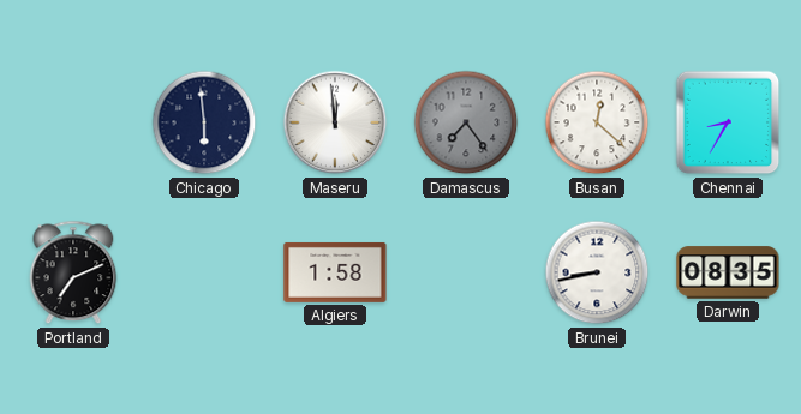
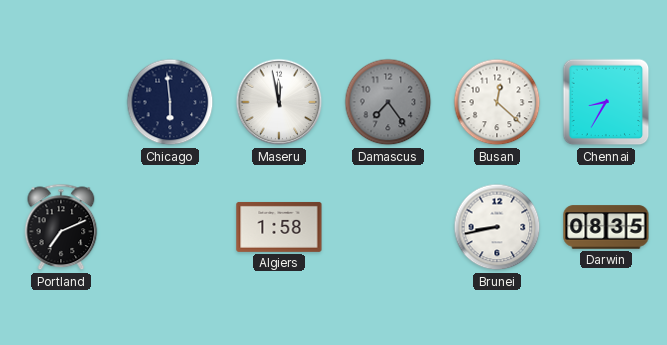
Maseru: 11:59 -> 11:58
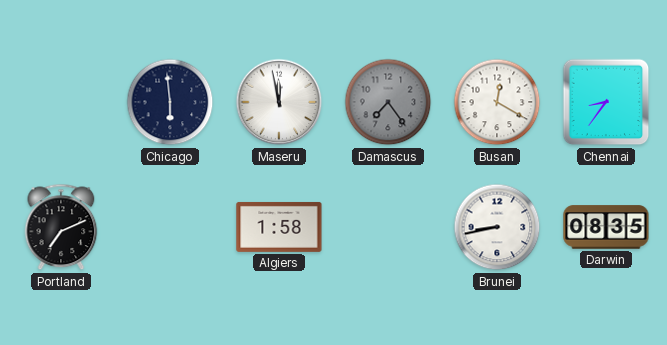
Busan: 12:22 -> 12:20
Chennai: 8:35 -> 8:36
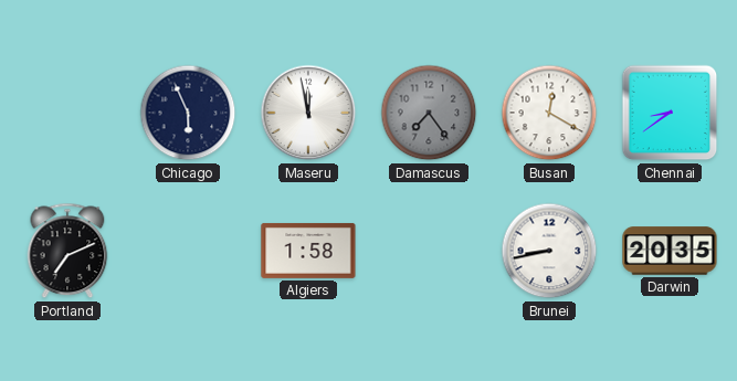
Chicago: 5:59 -> 5:56
Chennai: 8:36 -> 8:39
Darwin: 08:35 -> 20:35
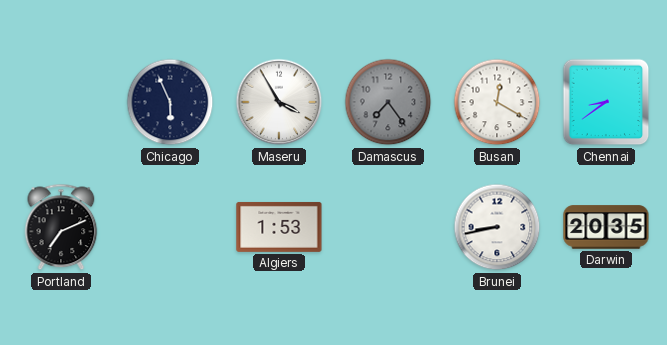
Maseru: 11:58 -> 3:55
Algiers: 1:58 -> 1:53
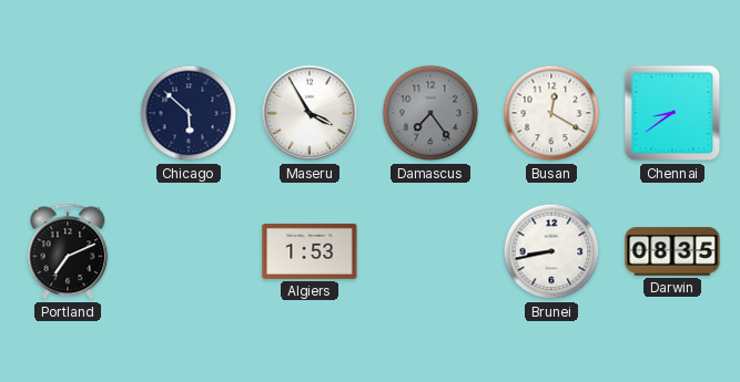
Chicago: 5:56 -> 5:52
Darwin: 20:35 -> 08:35
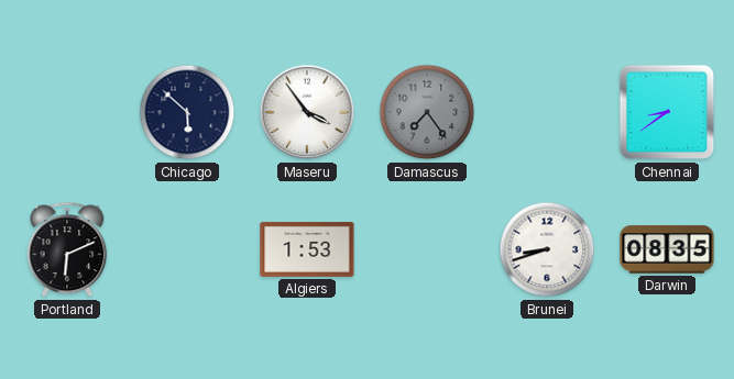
Maseru: 3:55 -> 3:54
Busan: 12:20 -> none
Portland: 7:11 -> 6:11
Brunei: 8:43 -> 8:42
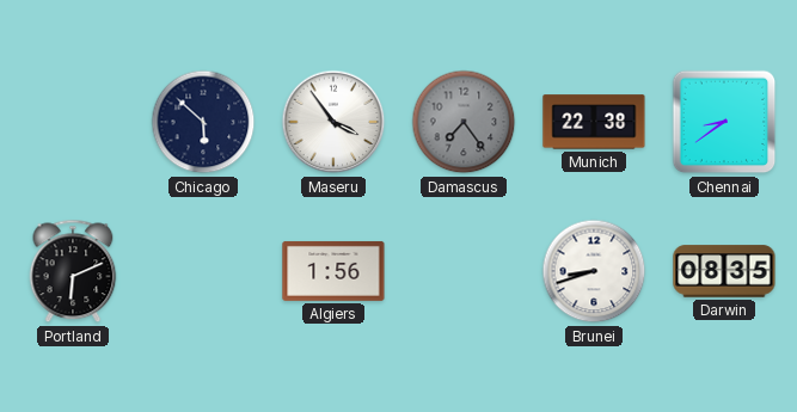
Munich: none -> 22:38
Algiers: 1:53 -> 1:56
